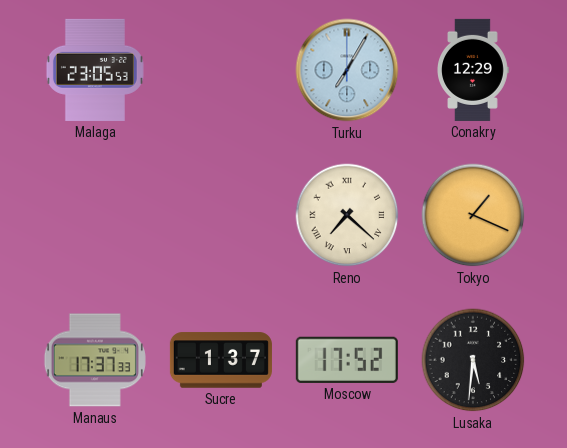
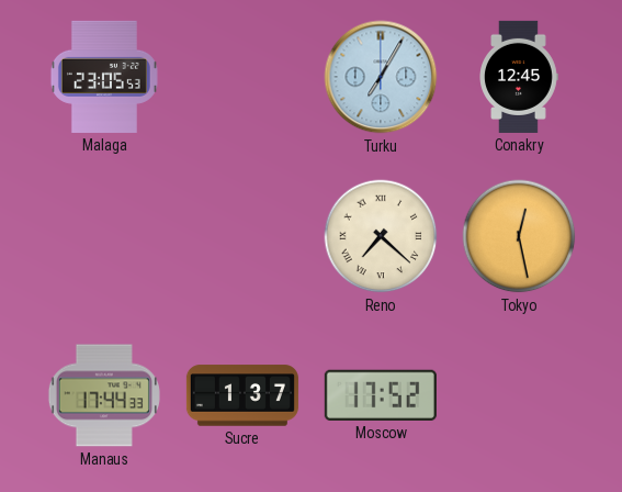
Conakry: 12:29 -> 12:45
Tokyo: 1:19 -> 12:28
Manaus: 17:37 -> 17:44
Lusaka: 5:31 -> none
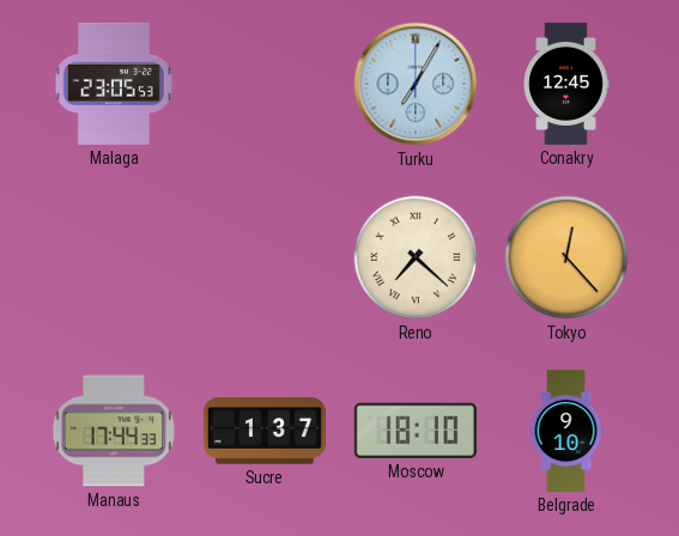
Tokyo: 12:28 -> 12:23
Moscow: 17:52 -> 18:10
Belgrade: none -> 9:10
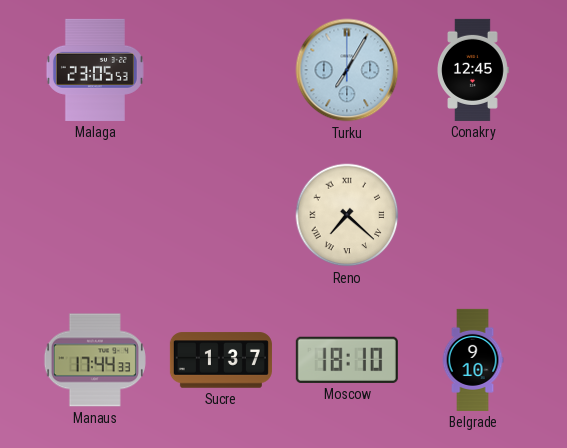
Tokyo: 12:23 -> none
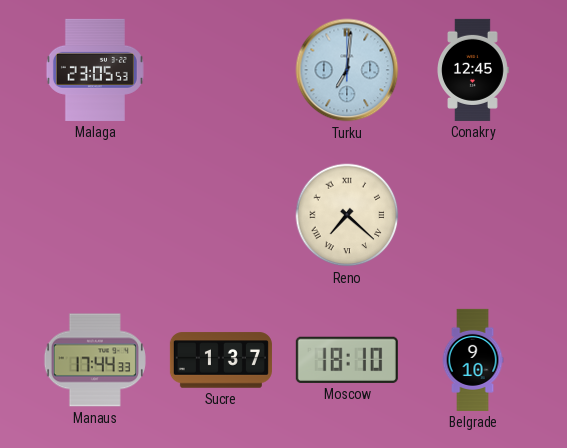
Turku: 7:05 -> 7:01
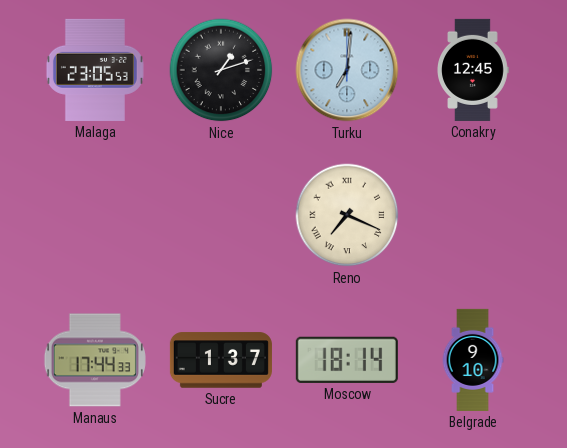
Nice: none -> 1:12
Reno: 7:22 -> 7:19
Moscow: 18:10 -> 18:14
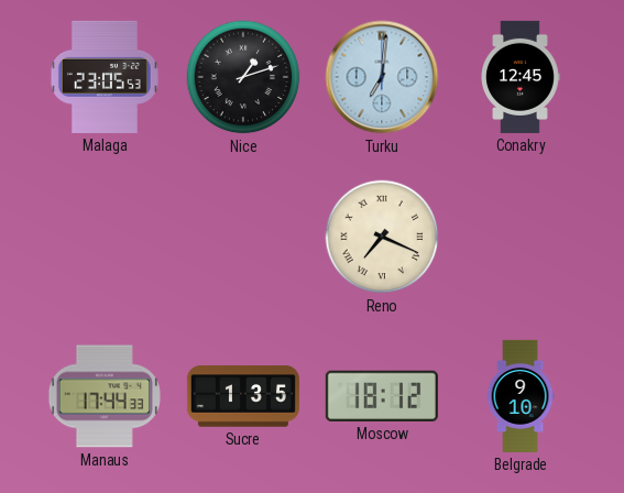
Sucre: 1:37 -> 1:35
Moscow: 18:14 -> 18:12
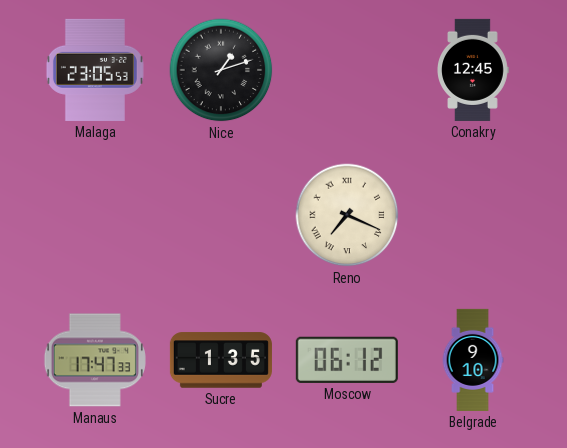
Turku: 7:01 -> none
Manaus: 17:44 -> 17:47
Moscow: 18:12 -> 06:12
